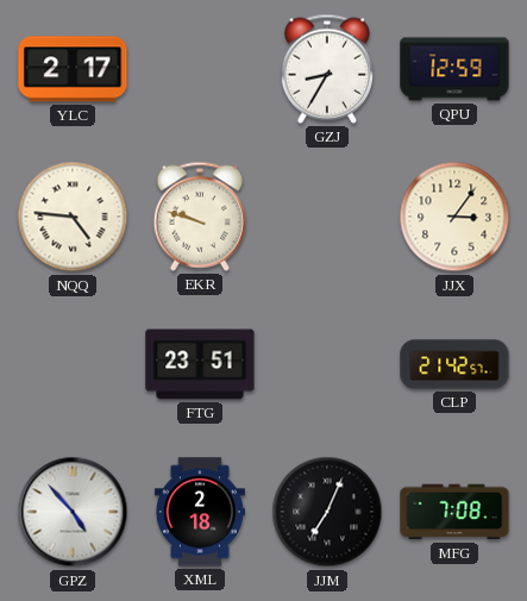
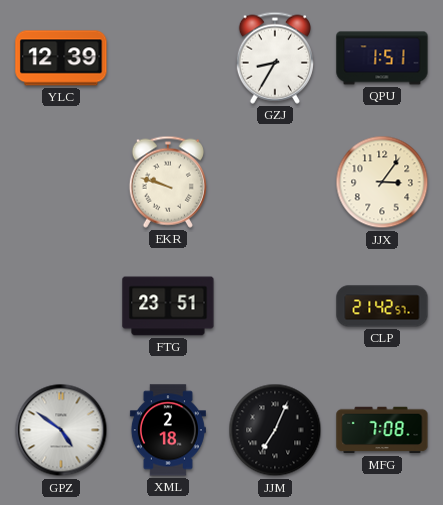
YLC: 2:17 -> 12:39
QPU: 12:59 -> 1:51
NQQ: 4:46 -> none
GPZ: 4:53 -> 4:51
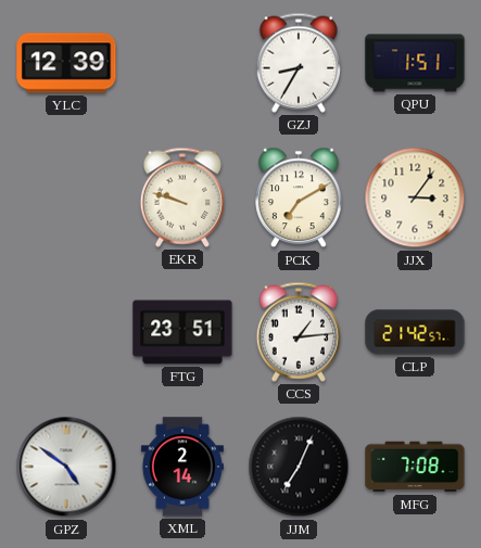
PCK: none -> 7:10
CCS: none -> 1:14
XML: 2:18 -> 2:14
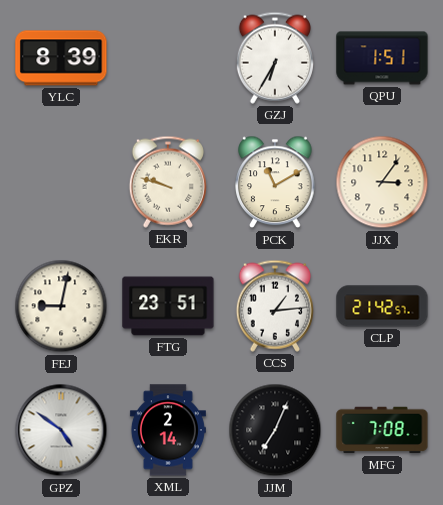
YLC: 12:39 -> 8:39
GZJ: 8:35 -> 6:35
PCK: 7:10 -> 11:10
FEJ: none -> 9:02
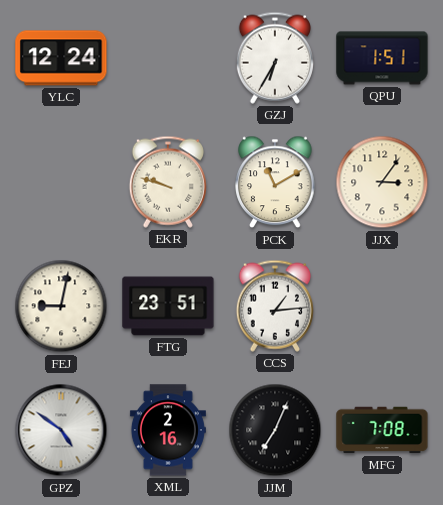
YLC: 8:39 -> 12:24
CLP: 21:42 -> none
XML: 2:14 -> 2:16
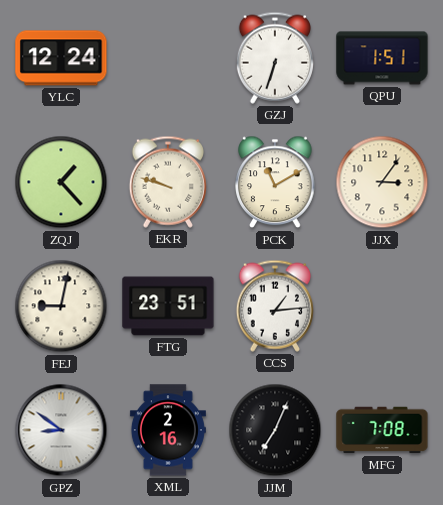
GZJ: 6:35 -> 6:33
ZQJ: none -> 1:23
GPZ: 4:51 -> 8:51
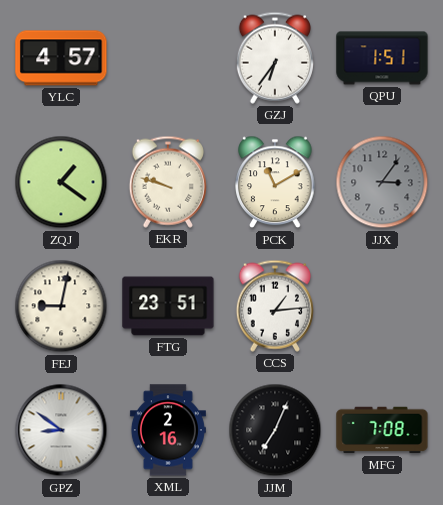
YLC: 12:24 -> 4:57
GZJ: 6:33 -> 6:36
ZQJ: 1:23 -> 1:21
JJX dial: cream -> grey
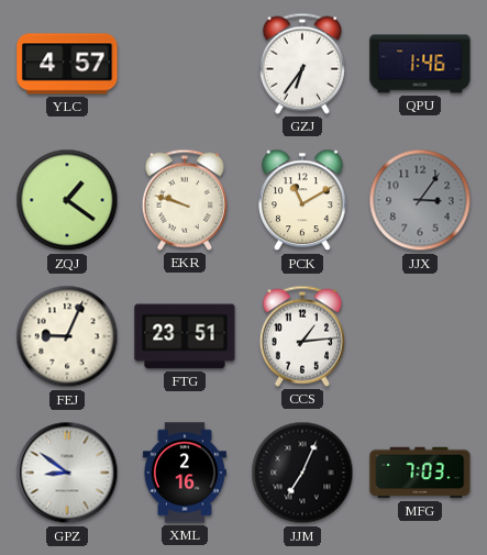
QPU: 1:51 -> 1:46
FEJ: 9:02 -> 9:04
MFG: 7:08 -> 7:03
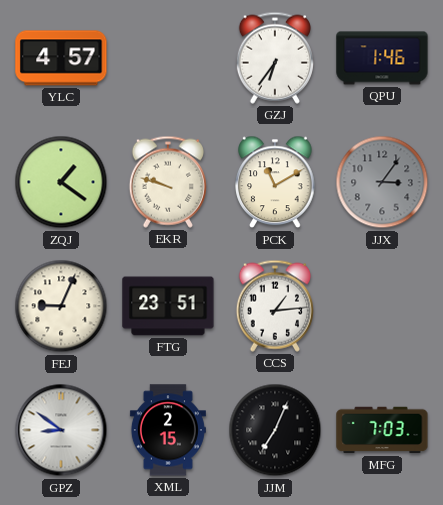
XML: 2:16 -> 2:15
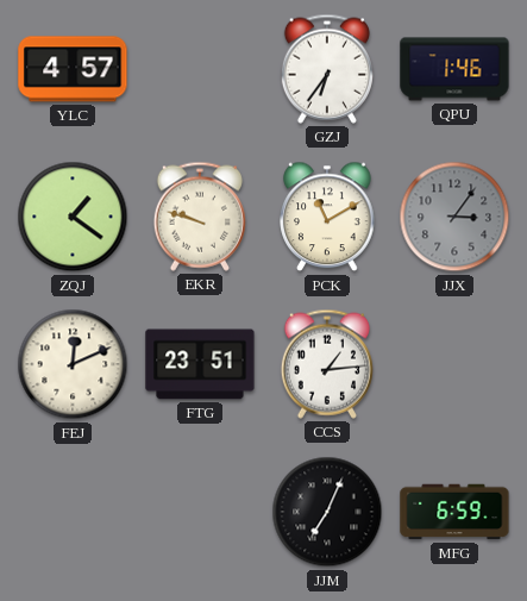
FEJ: 9:04 -> 12:11
GPZ: 8:51 -> none
XML: 2:15 -> none
MFG: 7:03 -> 6:59
